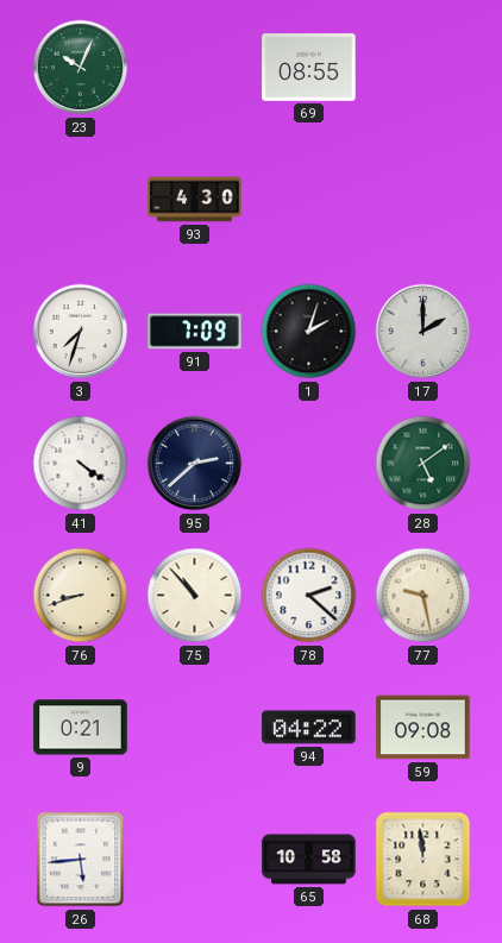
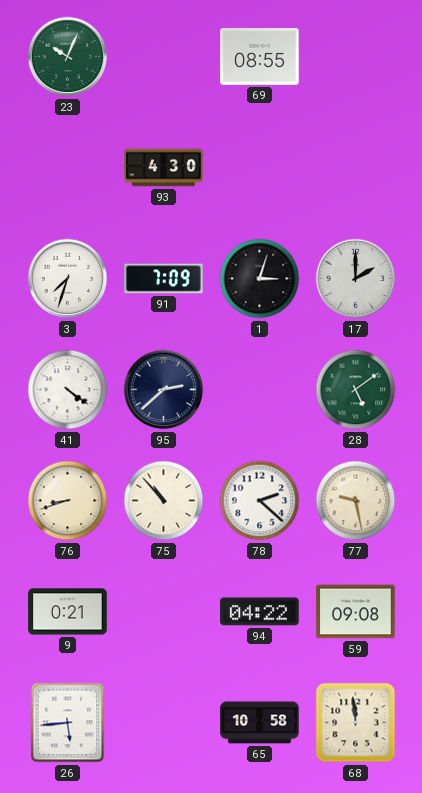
1: 2:03 -> 3:03
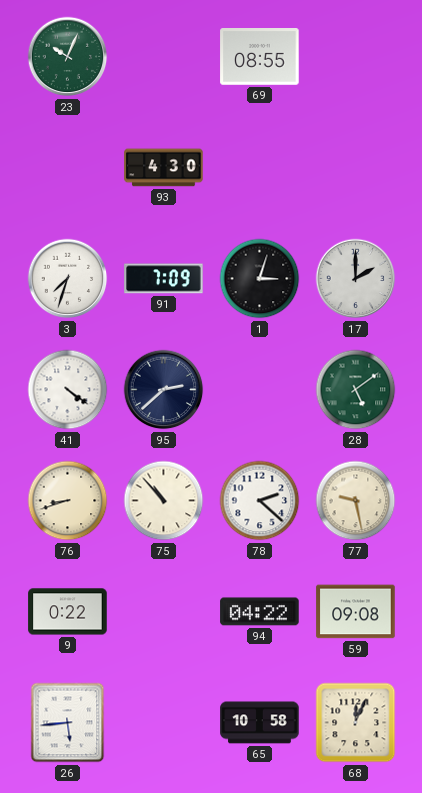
9: 0:21 -> 0:22
68: 11:59 -> 12:04
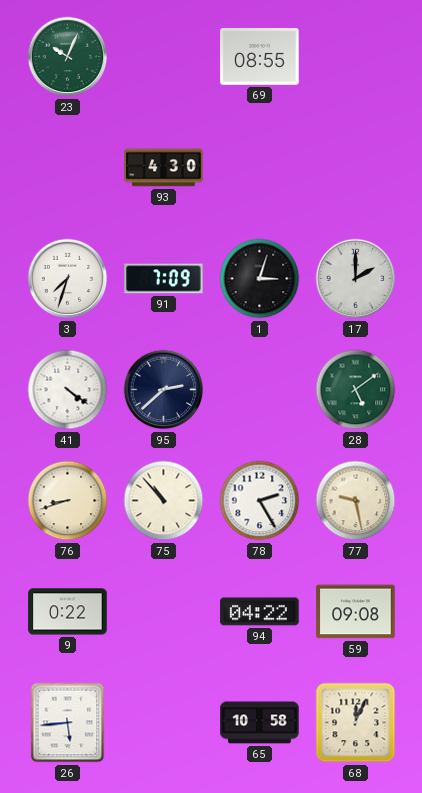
78: 2:22 -> 2:25
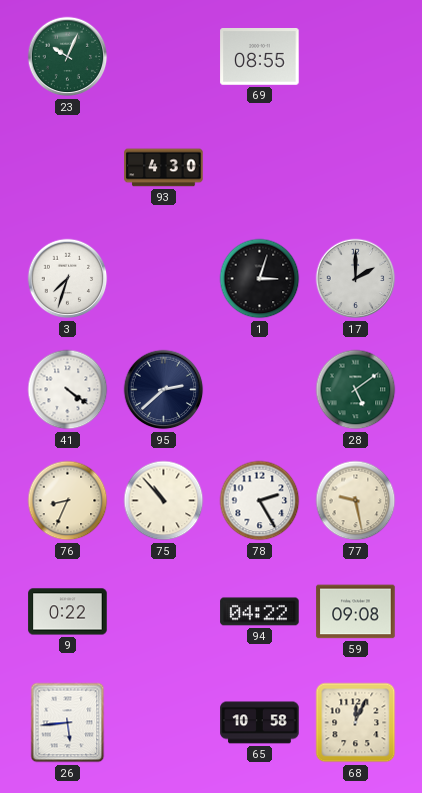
91: 7:09 -> none
76: 8:42 -> 8:34
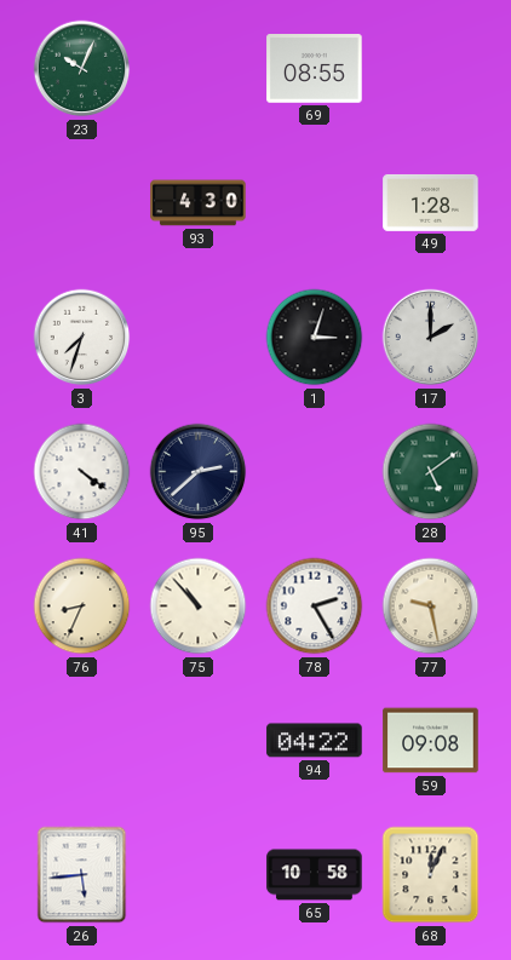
49: none -> 1:28
9: 0:22 -> none
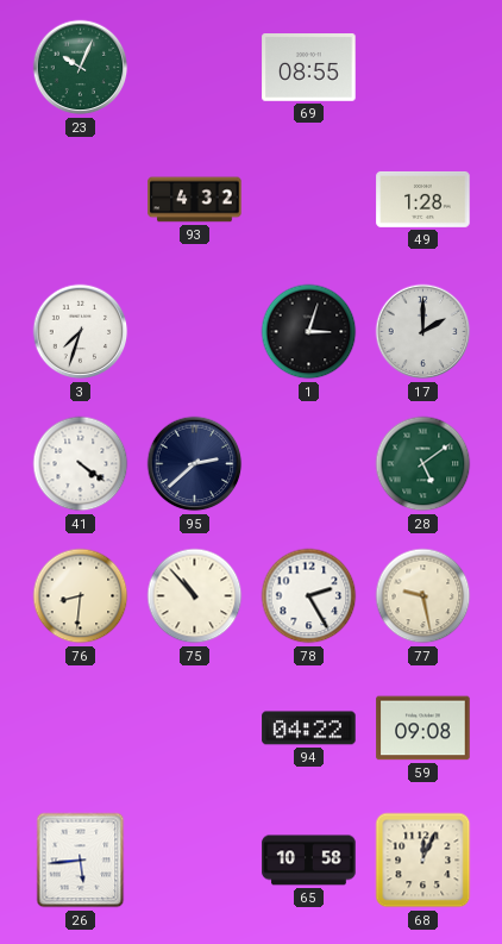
93: 4:30 -> 4:32
76: 8:34 -> 8:31
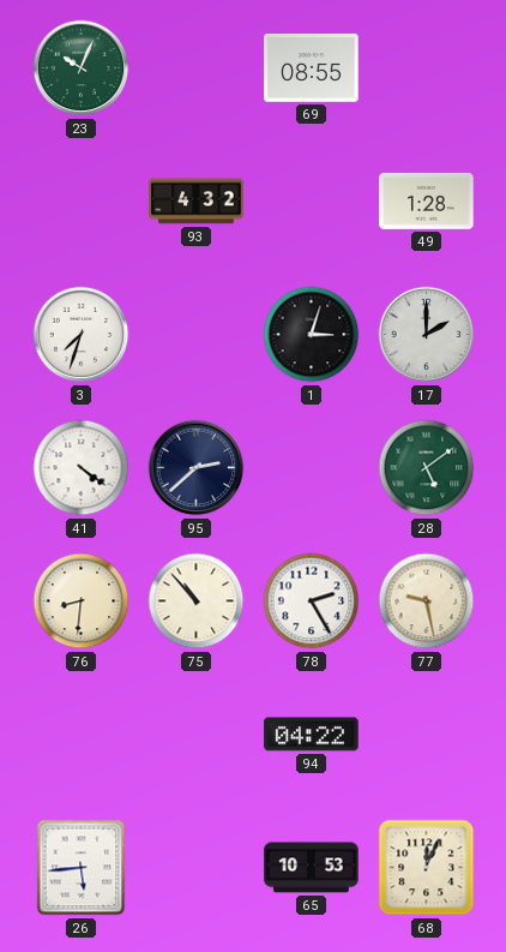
59: 09:08 -> none
65: 10:58 -> 10:53
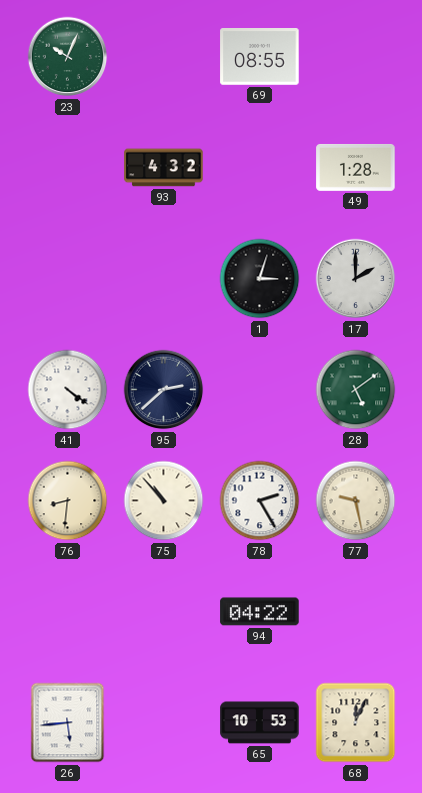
3: 7:33 -> none
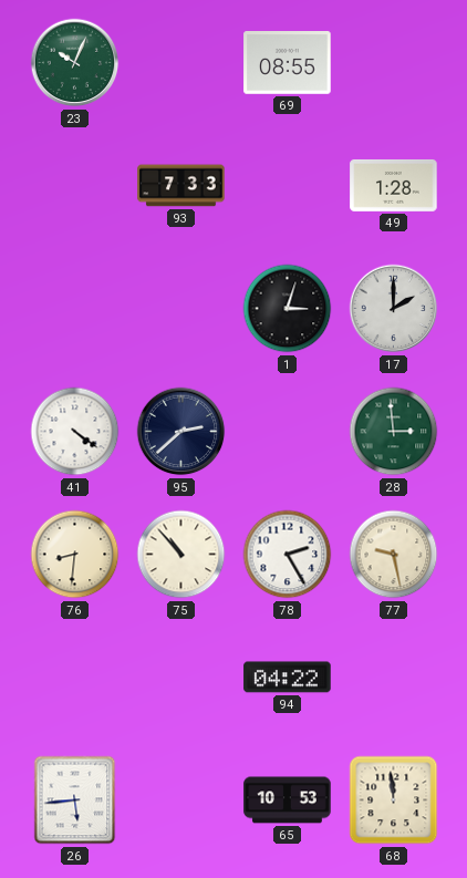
93: 4:32 -> 7:33
28: 5:09 -> 2:59
68: 12:04 -> 11:59
